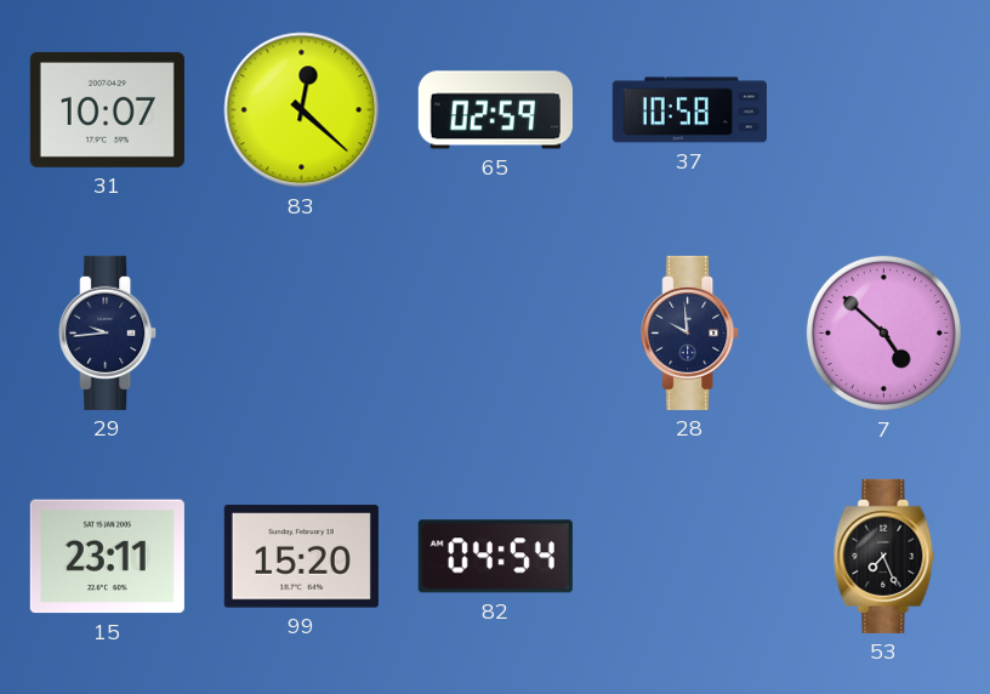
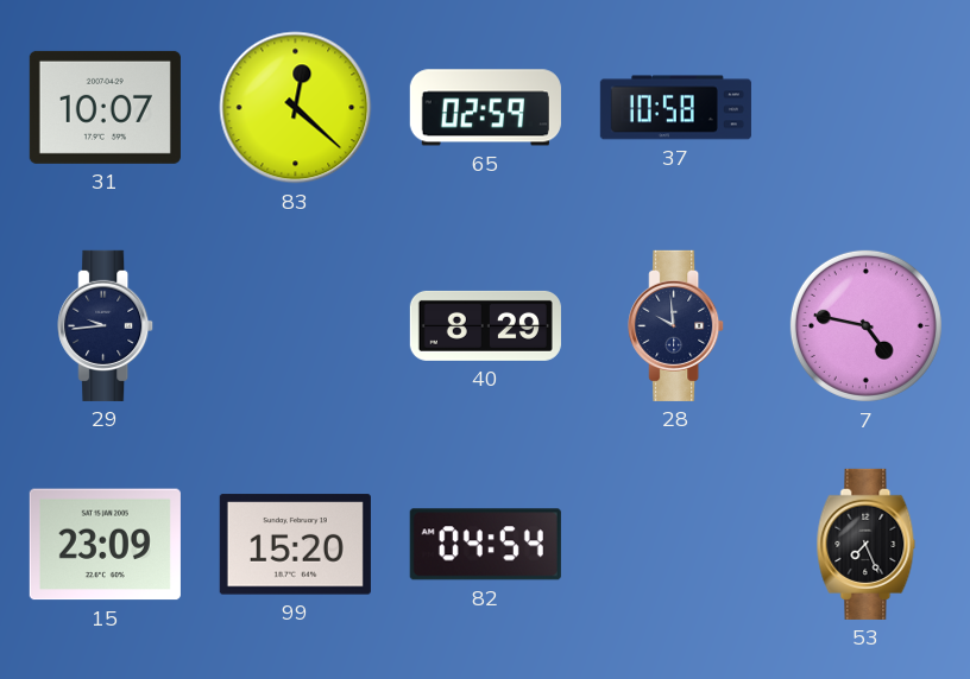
40: none -> 8:29
7: 4:52 -> 4:47
15: 23:11 -> 23:09
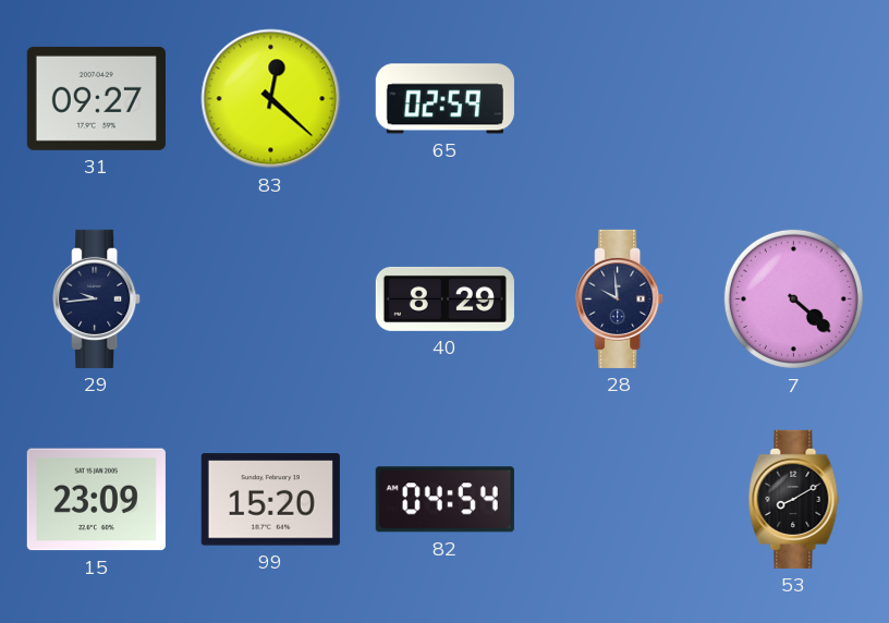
31: 10:07 -> 09:27
37: 10:58 -> none
7: 4:47 -> 4:22
53: 7:26 -> 8:10
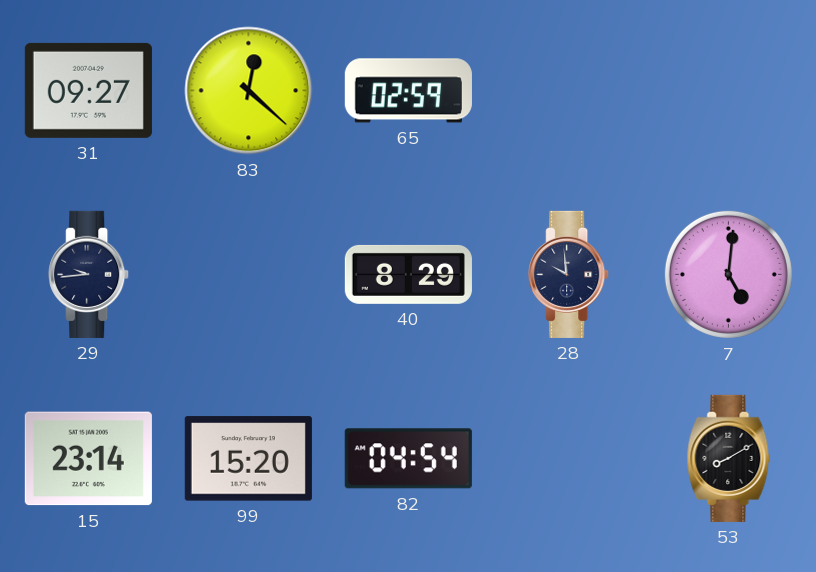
7: 4:22 -> 5:01
15: 23:09 -> 23:14
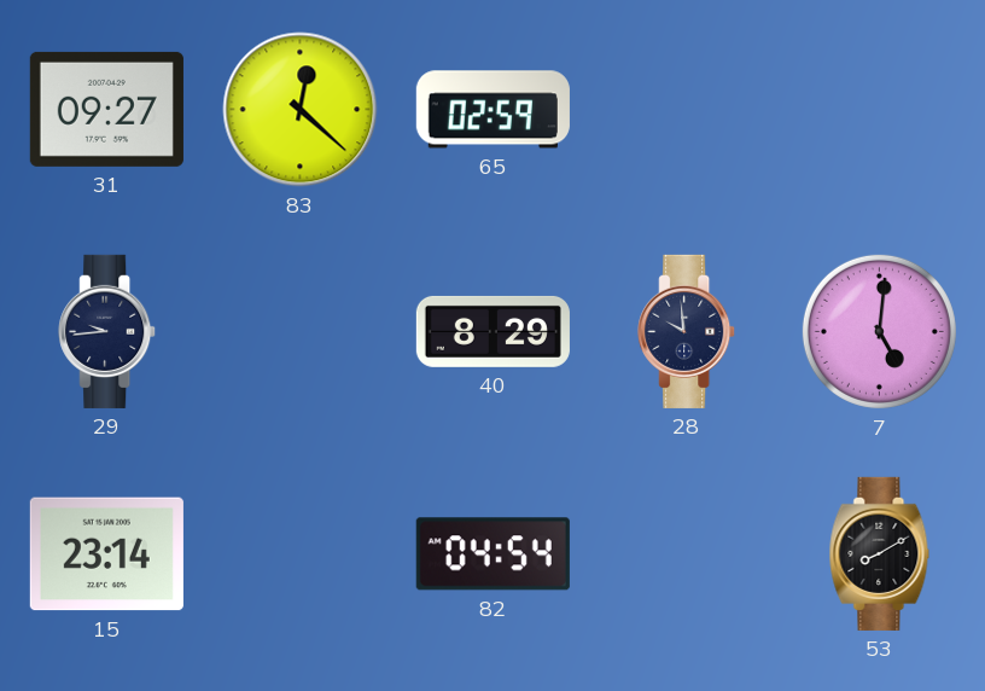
99: 15:20 -> none
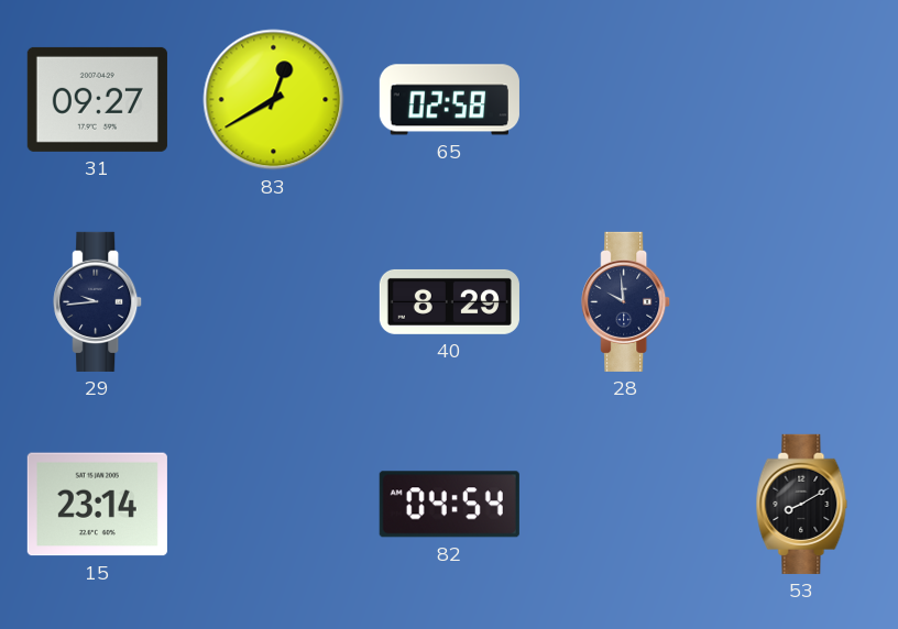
83: 12:22 -> 12:40
65: 02:59 -> 02:58
7: 5:01 -> none
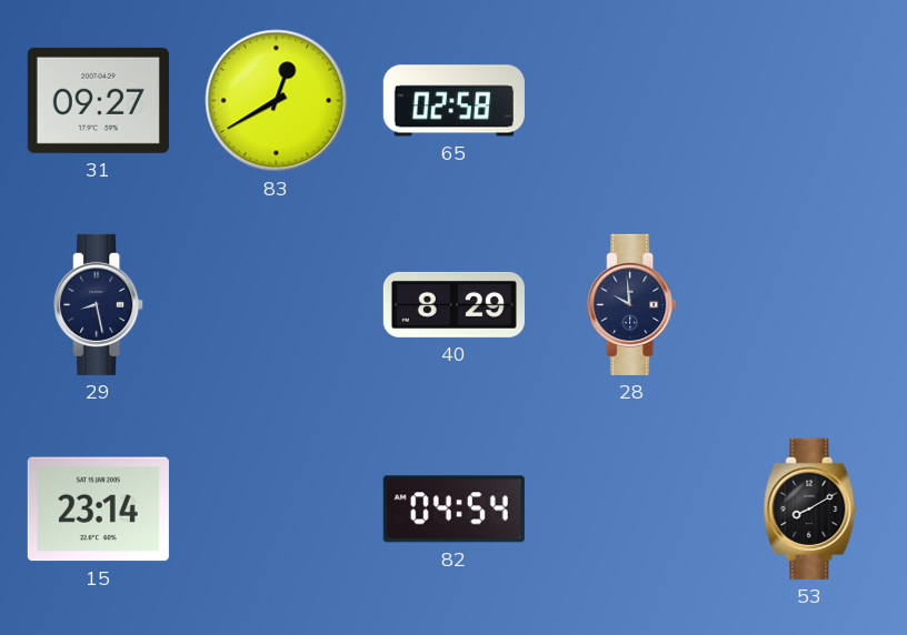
29: 9:44 -> 8:28
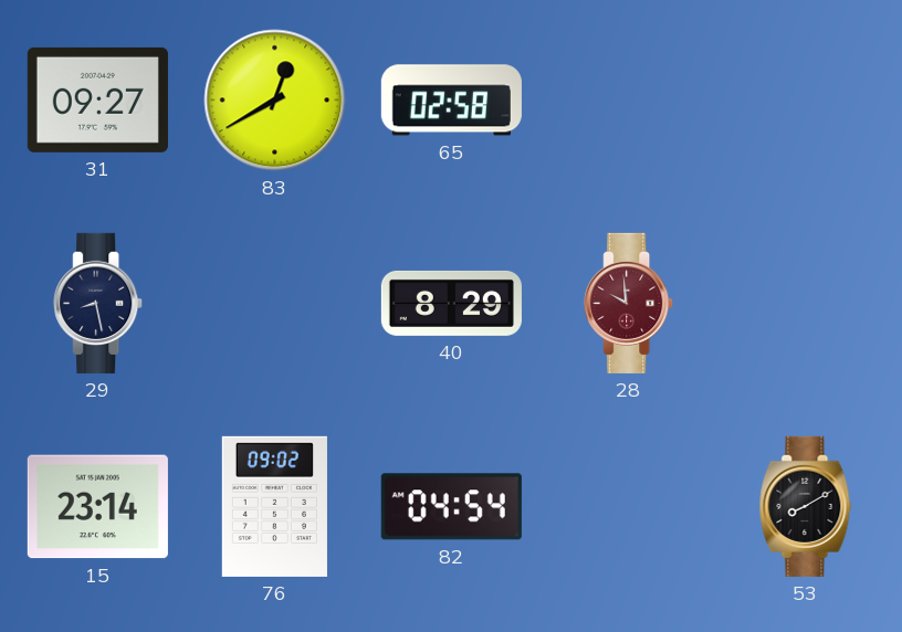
28 dial: navy -> burgundy
76: none -> 09:02
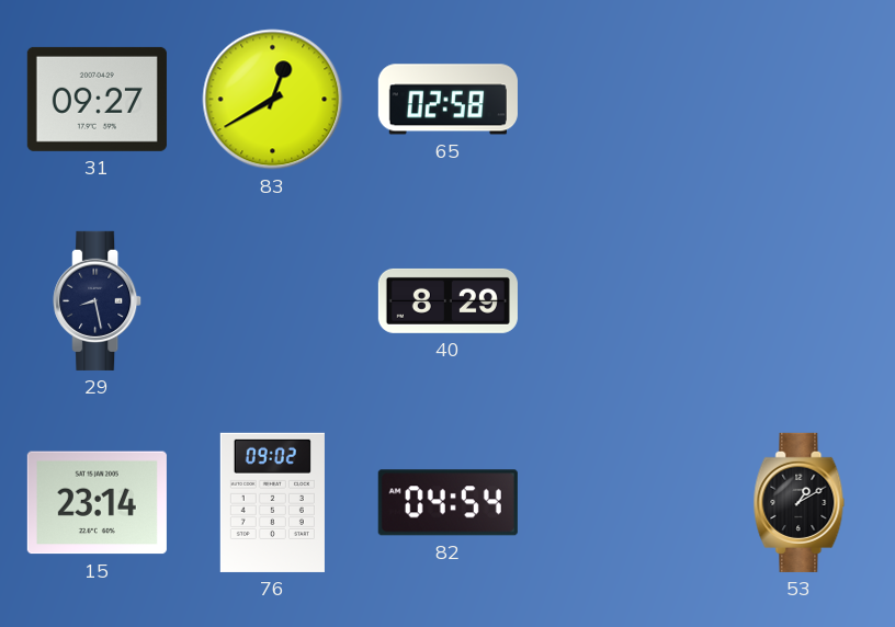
28: 9:59 -> none
53: 8:10 -> 1:10
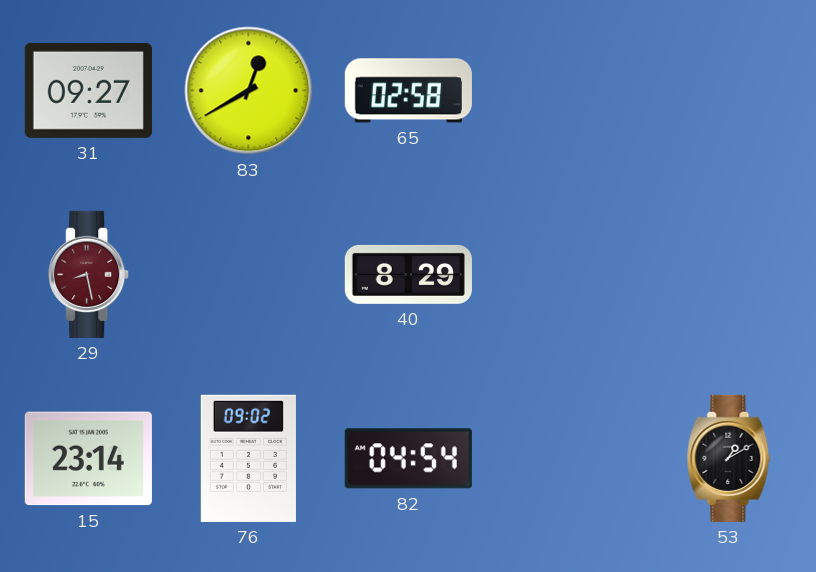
29 dial: navy -> burgundy
